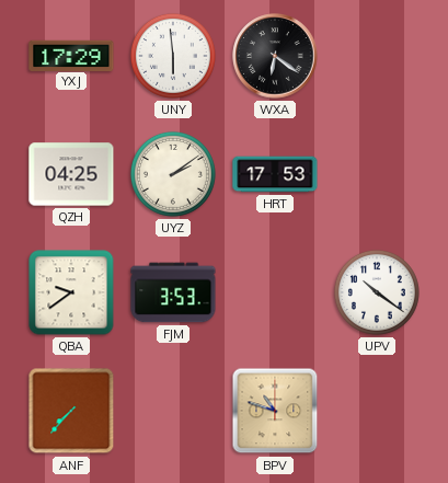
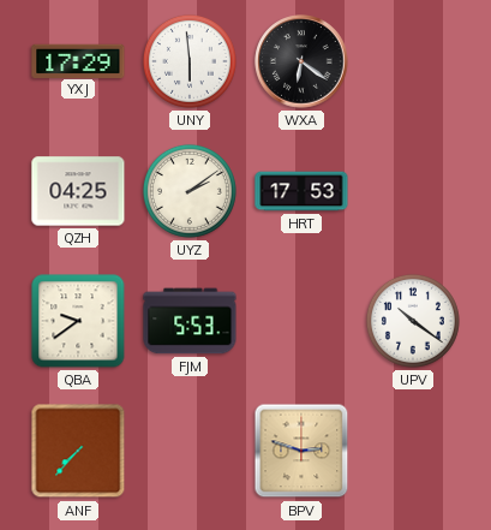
FJM: 3:53 -> 5:53
BPV: 10:48 -> 2:48
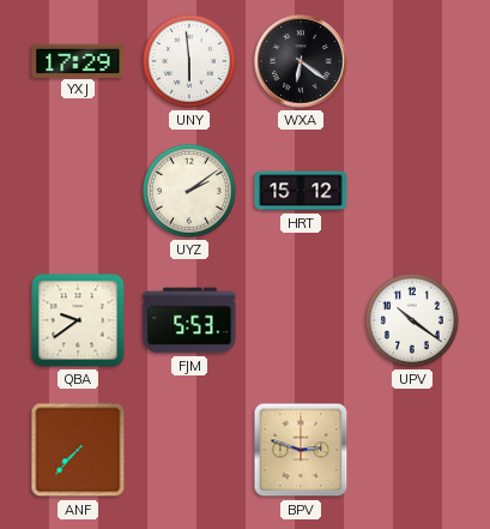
QZH: 04:25 -> none
HRT: 17:53 -> 15:12
